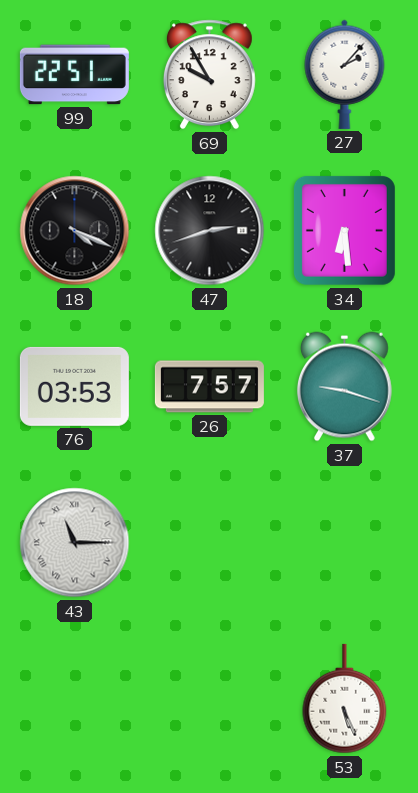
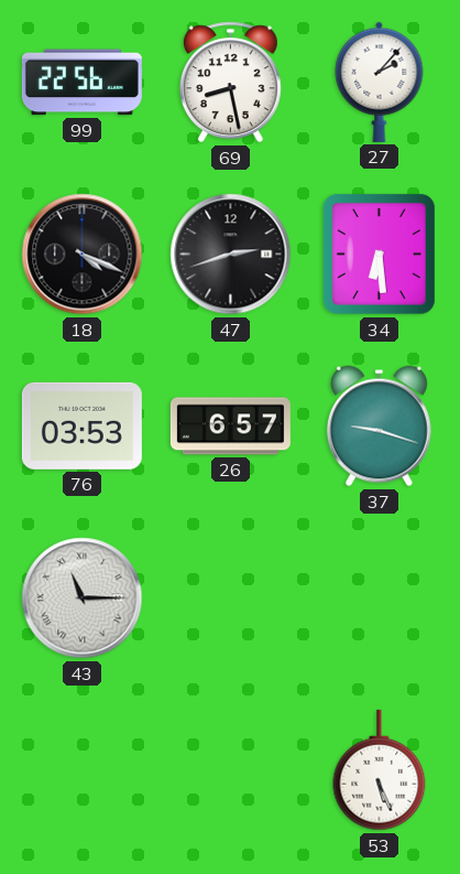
99: 22:51 -> 22:56
69: 9:55 -> 8:28
26: 7:57 -> 6:57
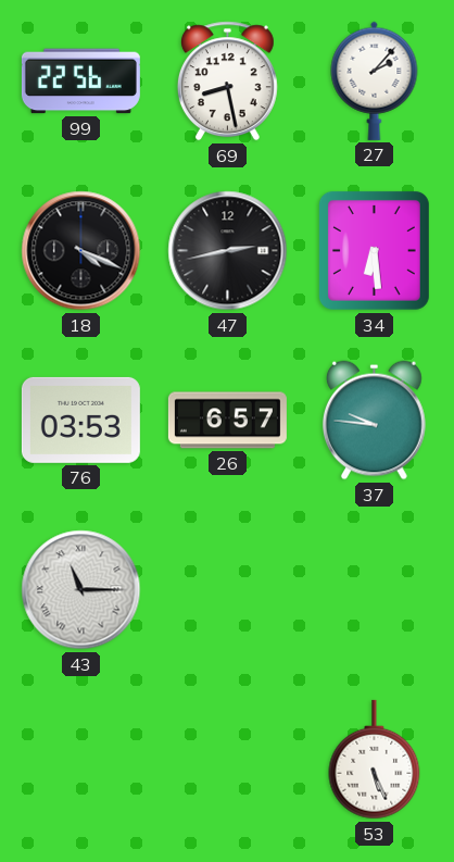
47: 2:42 -> 2:43
37: 9:18 -> 9:46
